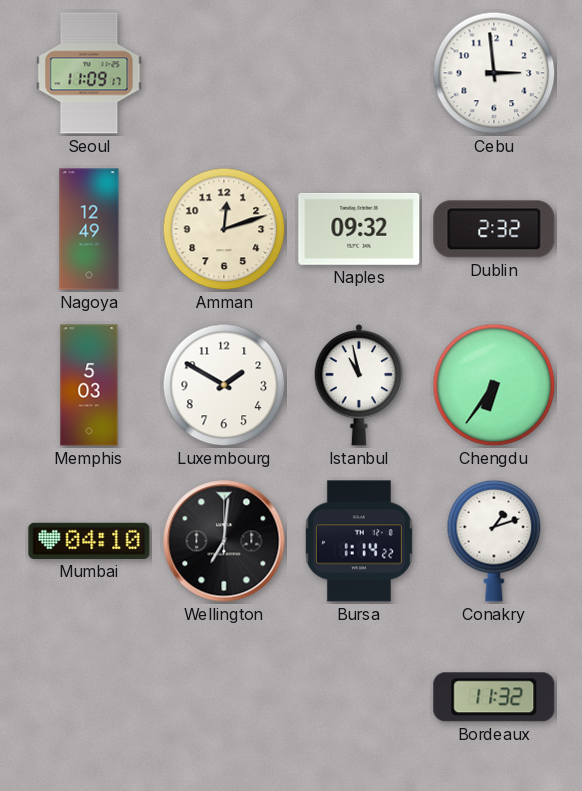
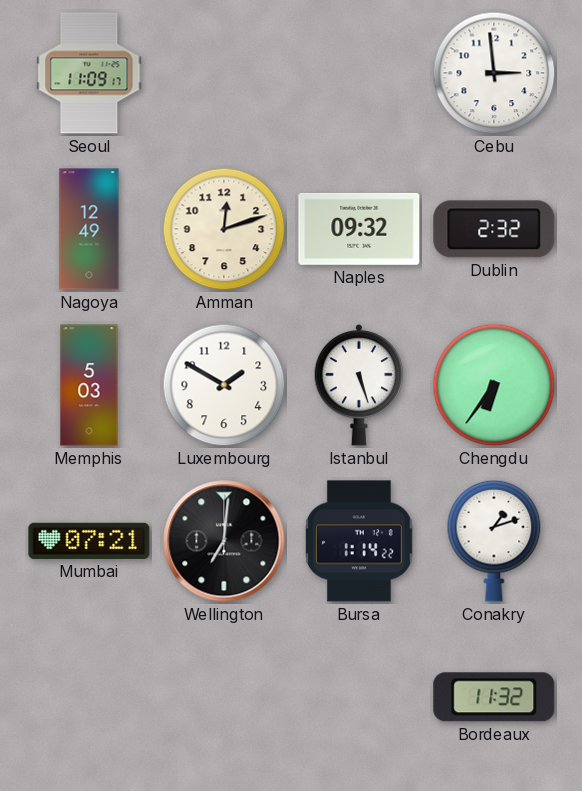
Istanbul: 10:58 -> 5:27
Mumbai: 04:10 -> 07:21
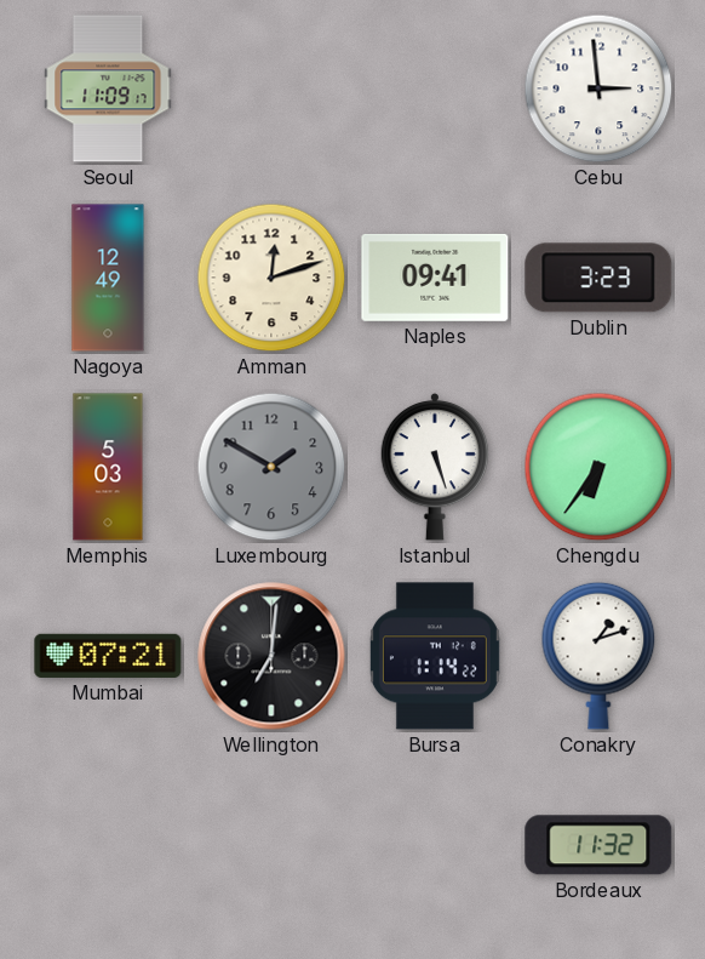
Naples: 09:32 -> 09:41
Dublin: 2:32 -> 3:23
Luxembourg dial: white -> grey
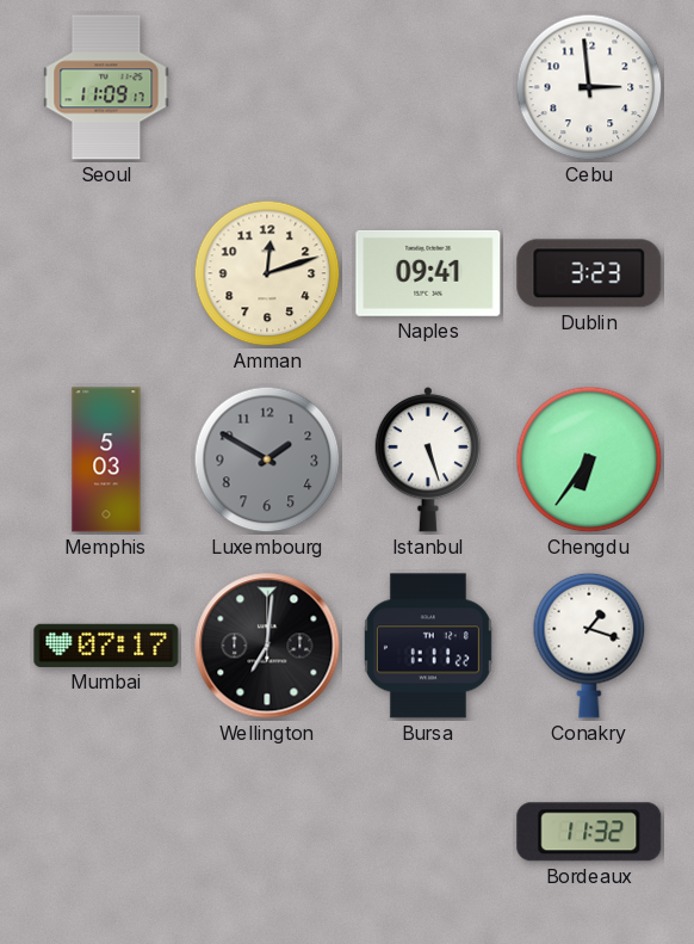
Nagoya: 12:49 -> none
Mumbai: 07:21 -> 07:17
Bursa: 1:14 -> 1:11
Conakry: 1:12 -> 1:18
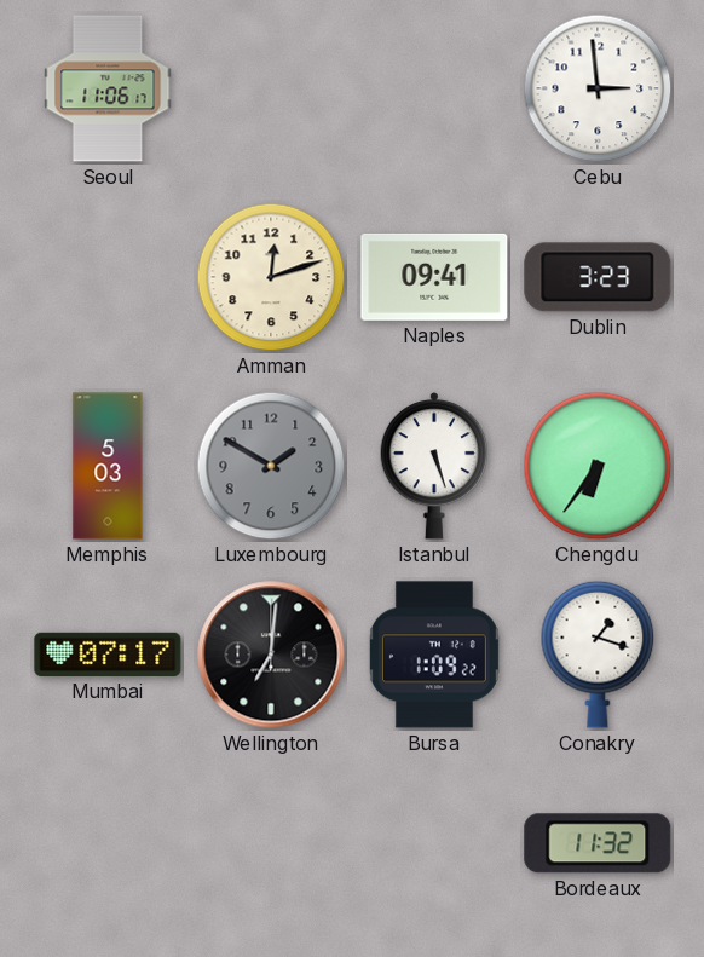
Seoul: 11:09 -> 11:06
Bursa: 1:11 -> 1:09
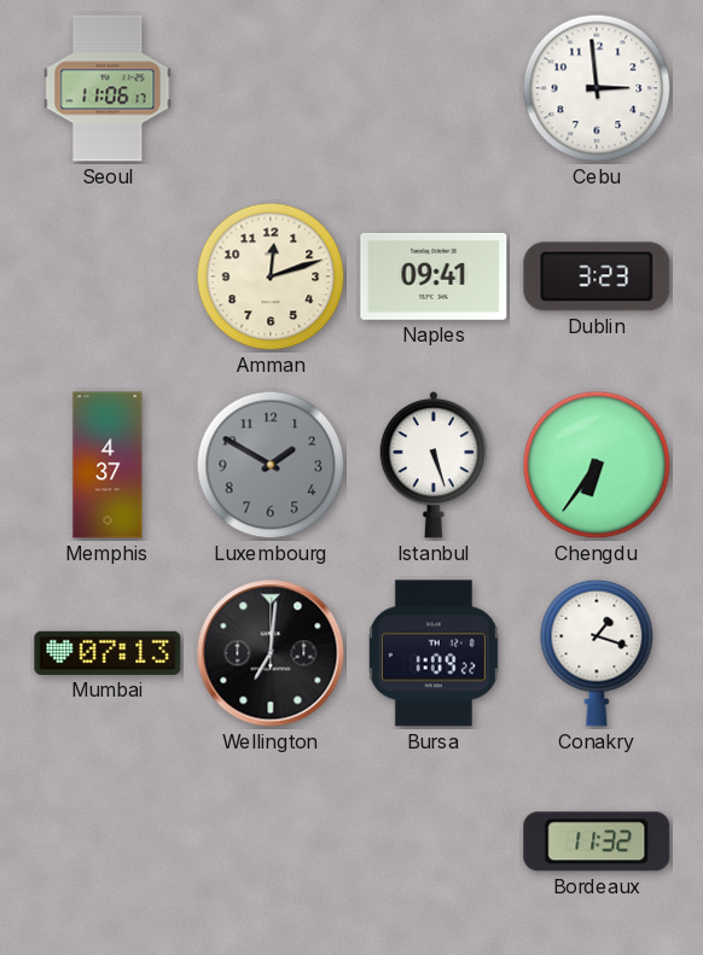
Memphis: 5:03 -> 4:37
Mumbai: 07:17 -> 07:13
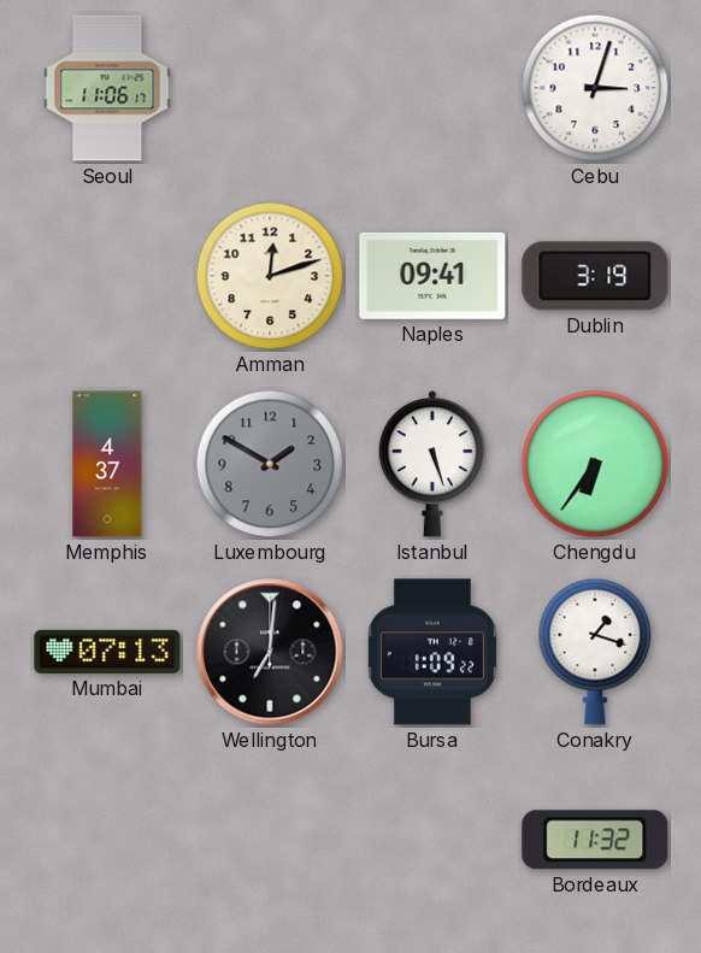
Cebu: 2:59 -> 3:03
Dublin: 3:23 -> 3:19
